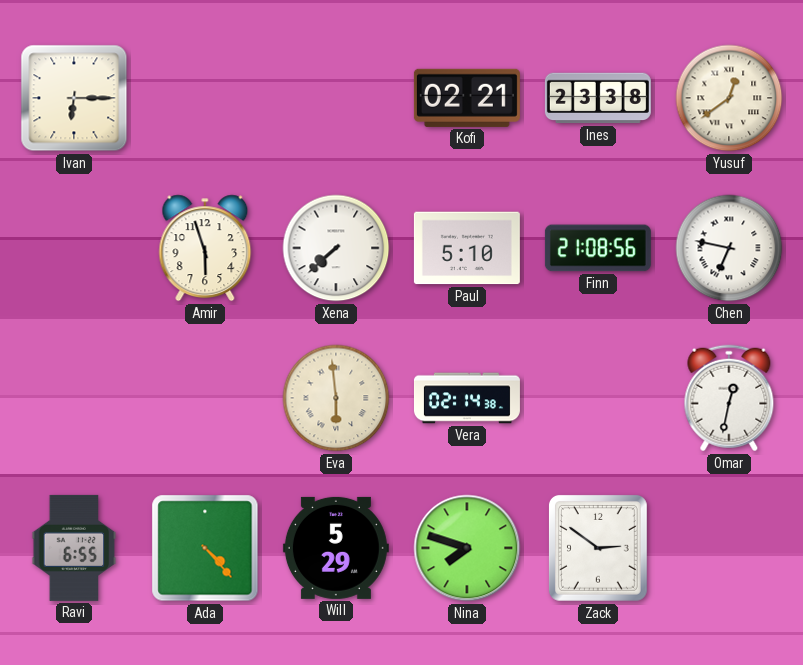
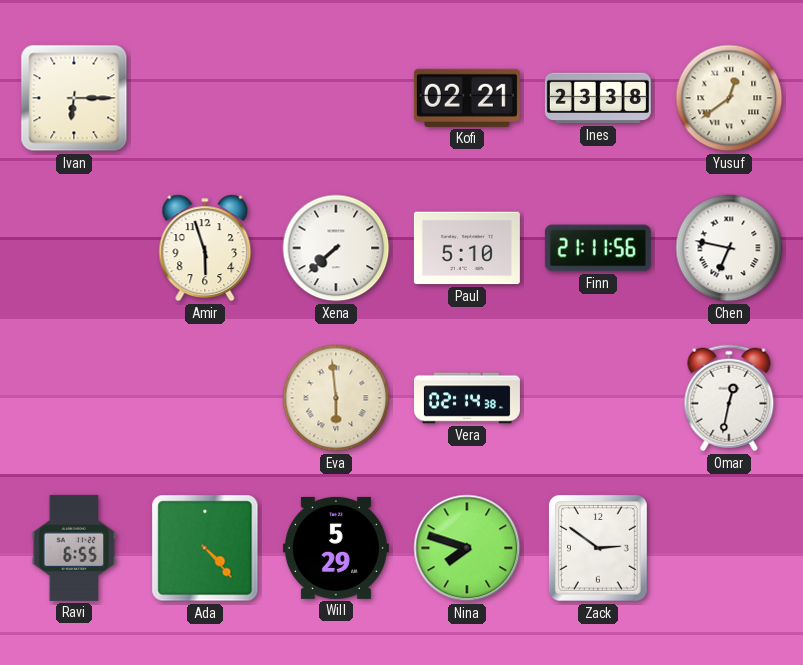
Finn: 21:08 -> 21:11
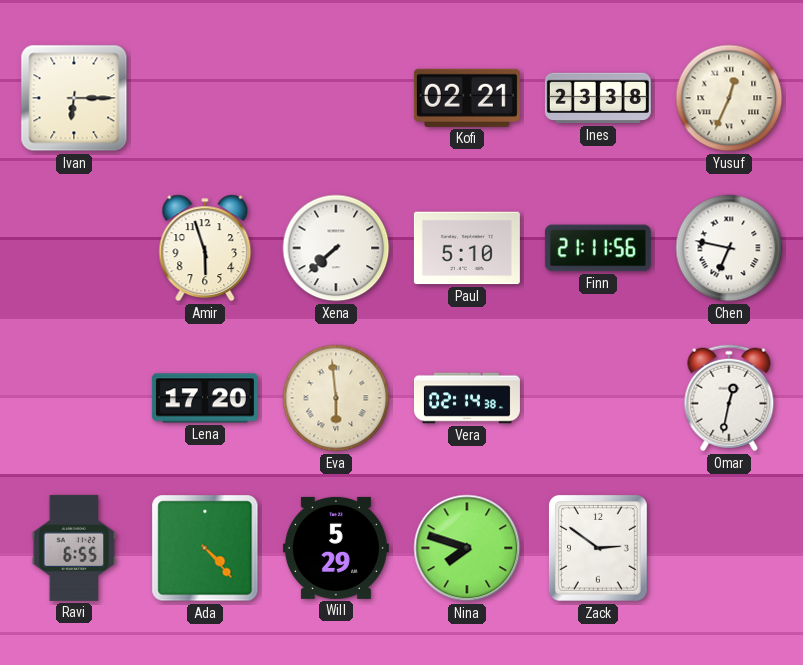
Yusuf: 12:39 -> 12:34
Lena: none -> 17:20
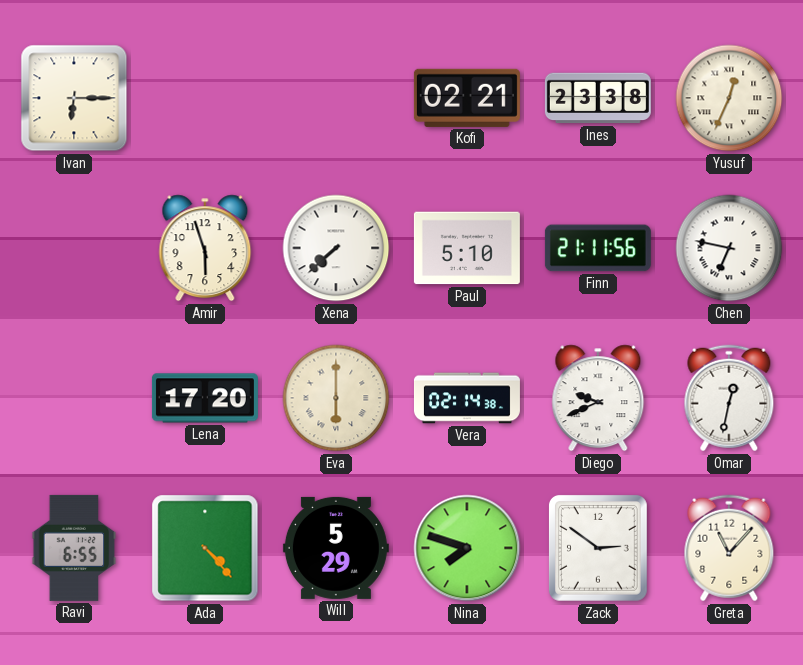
Eva: 5:59 -> 6:00
Diego: none -> 9:41
Greta: none -> 11:07
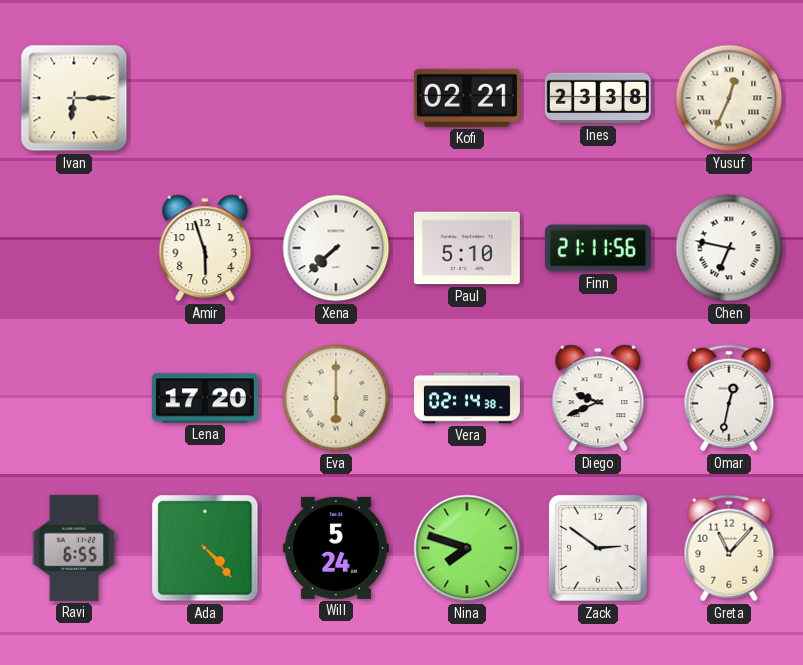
Will: 5:29 -> 5:24
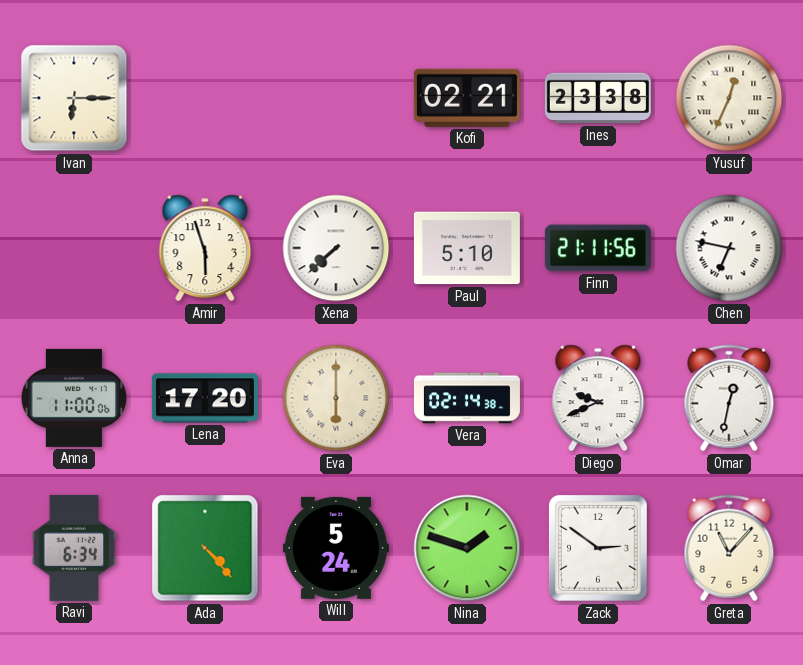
Anna: none -> 11:00
Ravi: 6:55 -> 6:34
Nina: 7:48 -> 1:48
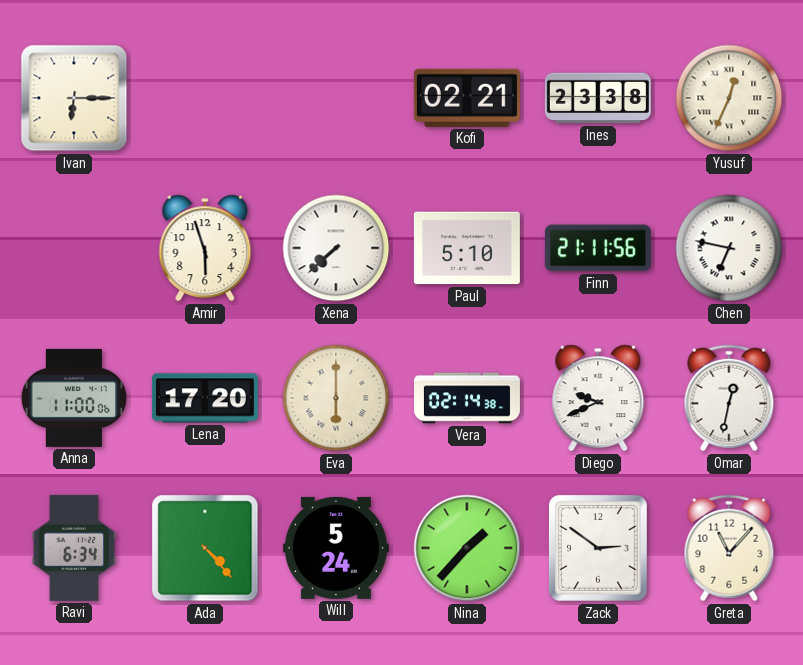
Nina: 1:48 -> 1:37
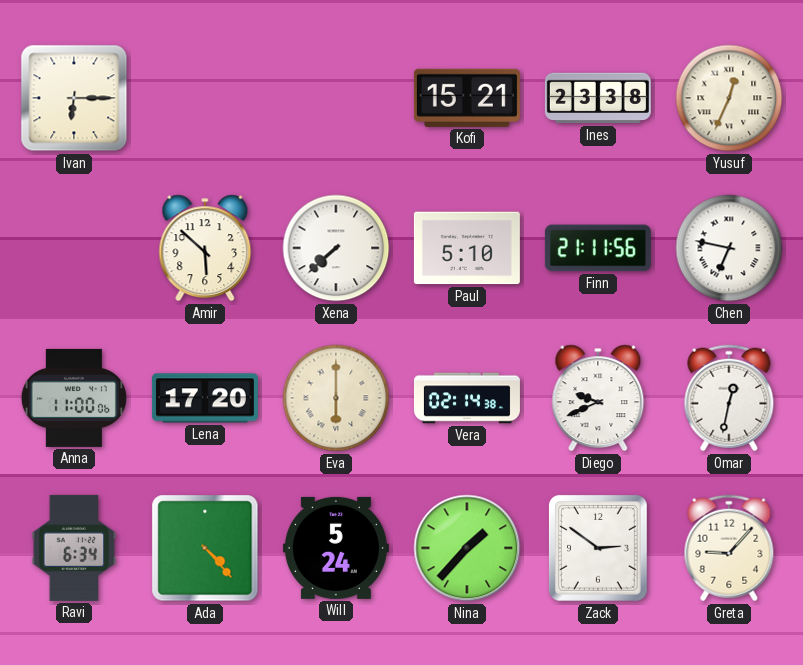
Kofi: 02:21 -> 15:21
Amir: 5:57 -> 5:52
Greta: 11:07 -> 9:07
